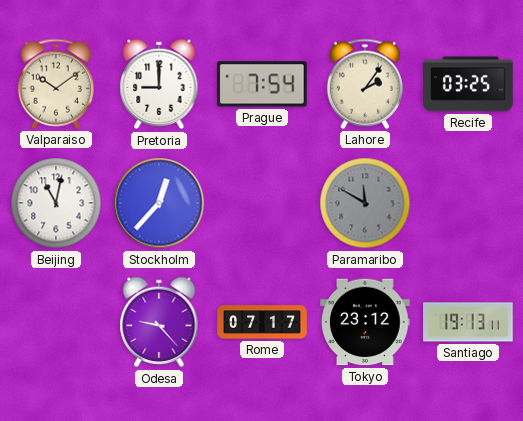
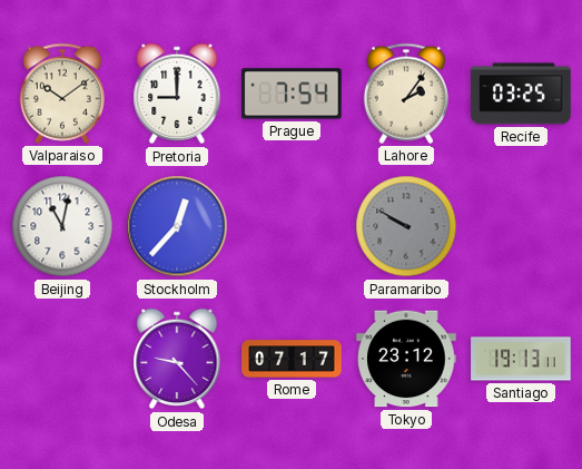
Paramaribo: 11:50 -> 9:50
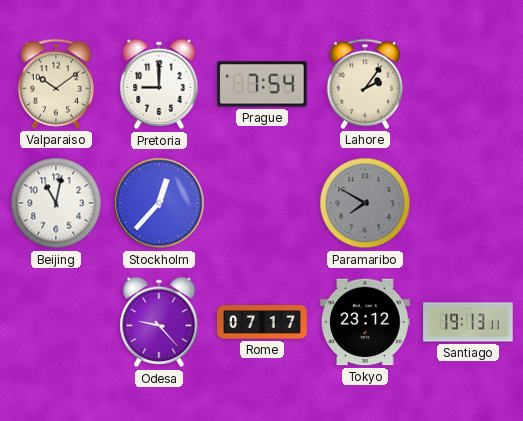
Recife: 03:25 -> none
Paramaribo: 9:50 -> 7:50
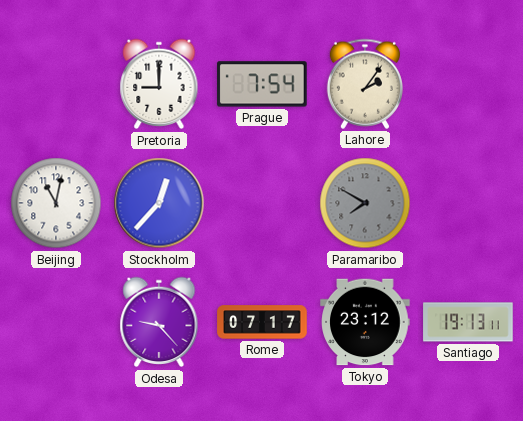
Valparaiso: 10:09 -> none
